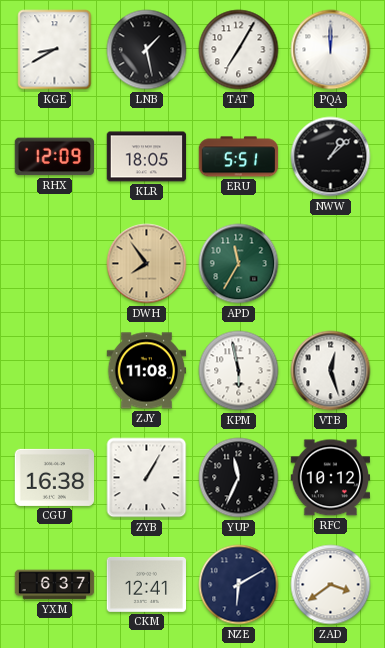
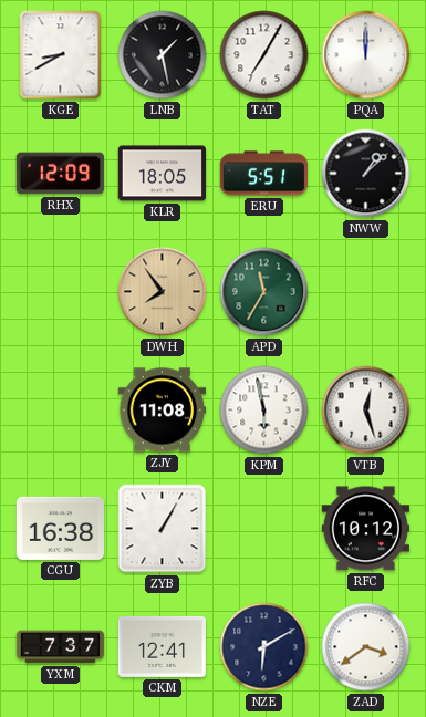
YUP: 11:34 -> none
YXM: 6:37 -> 7:37
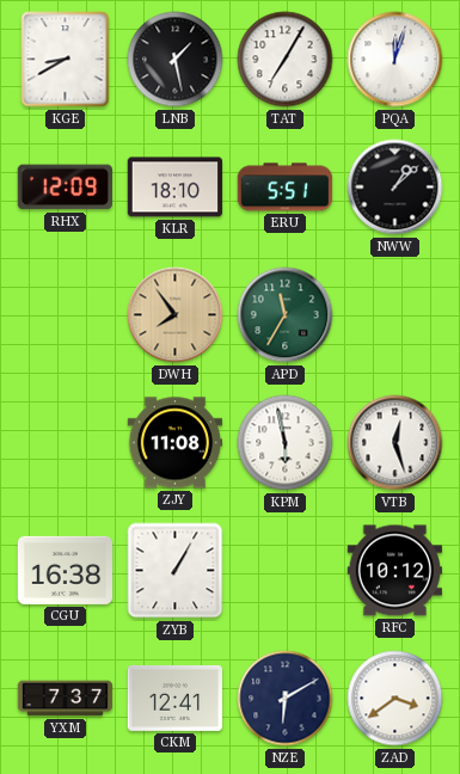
PQA: 12:00 -> 12:03
KLR: 18:05 -> 18:10
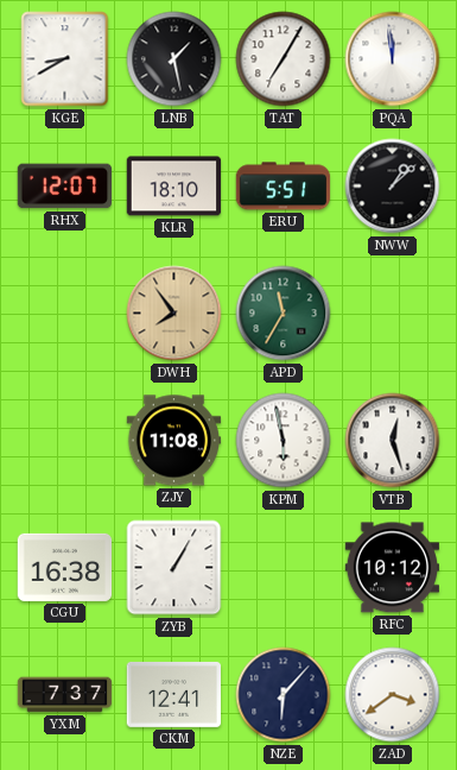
PQA: 12:03 -> 11:59
RHX: 12:09 -> 12:07
NZE: 6:10 -> 6:07
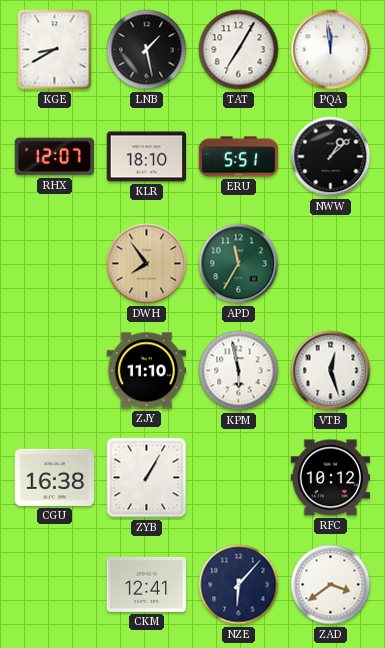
ZJY: 11:08 -> 11:10
YXM: 7:37 -> none
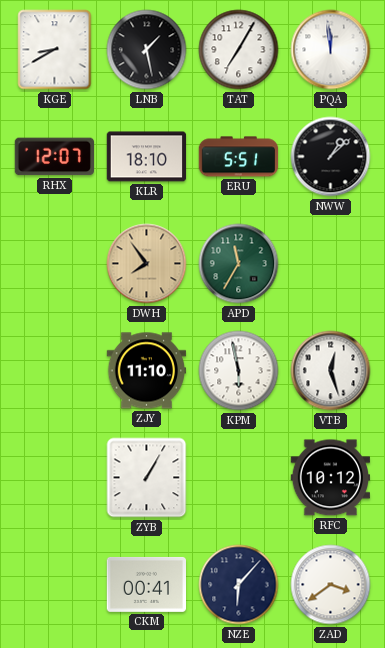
CGU: 16:38 -> none
CKM: 12:41 -> 00:41
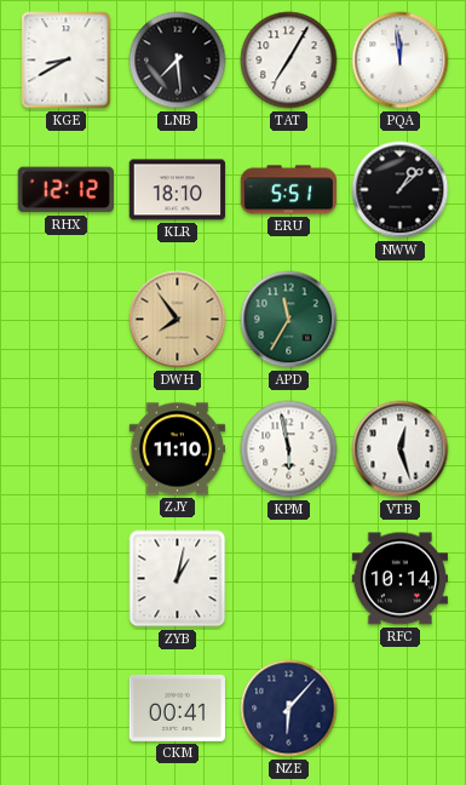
LNB: 1:28 -> 7:29
RHX: 12:07 -> 12:12
ZYB: 1:05 -> 1:02
RFC: 10:12 -> 10:14
ZAD: 3:39 -> none
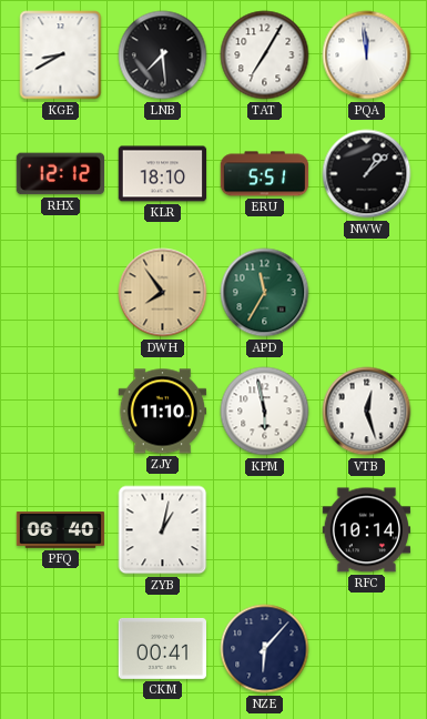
PFQ: none -> 06:40
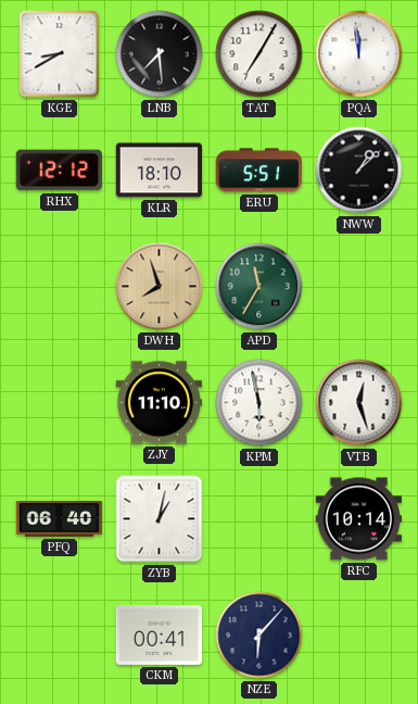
DWH: 7:54 -> 7:57
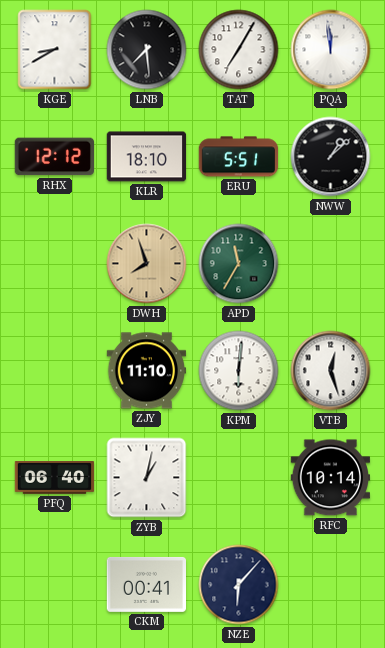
KPM: 5:58 -> 6:01
